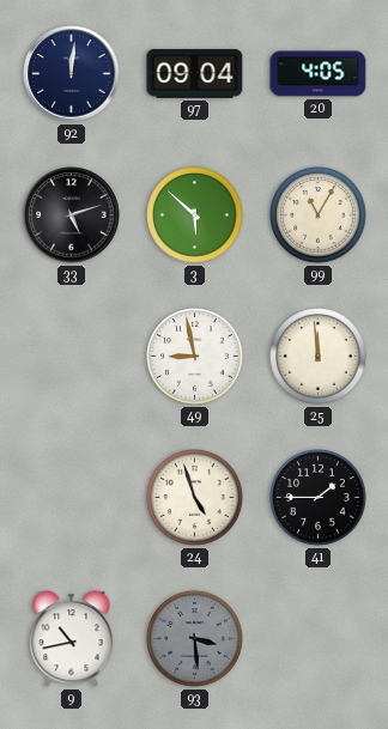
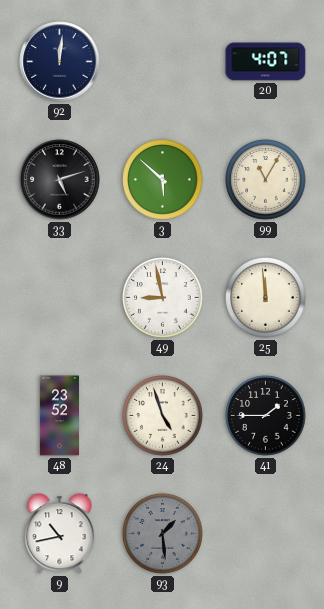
97: 09:04 -> none
20: 4:05 -> 4:07
48: none -> 23:52
93: 3:29 -> 1:29
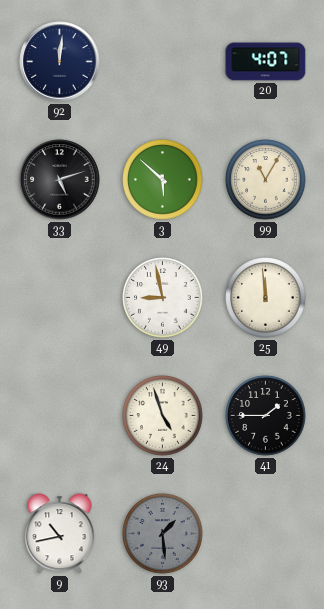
48: 23:52 -> none
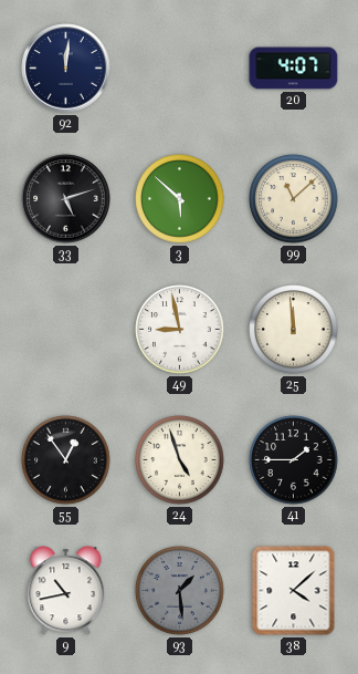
99: 11:05 -> 11:08
55: none -> 12:54
38: none -> 4:08
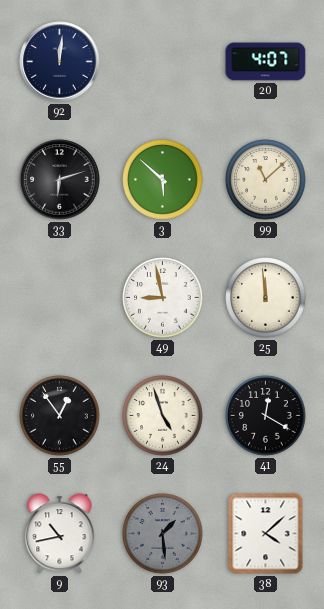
33: 5:12 -> 6:12
41: 1:45 -> 12:20
